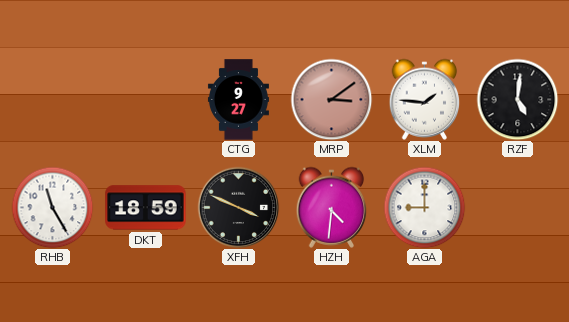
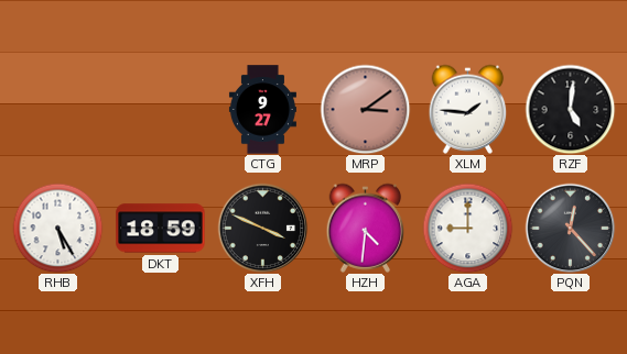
RHB: 11:25 -> 5:25
PQN: none -> 12:23
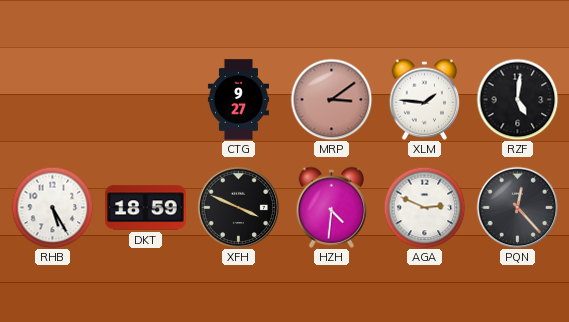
AGA: 9:00 -> 2:49
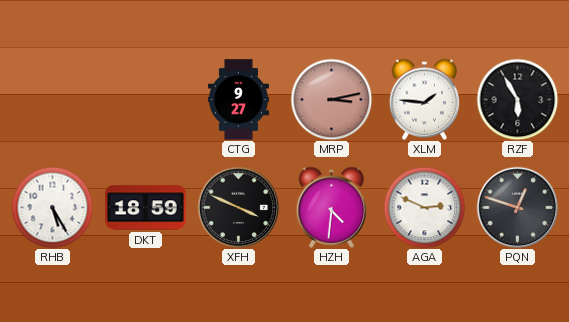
MRP: 3:09 -> 3:13
RZF: 5:01 -> 5:55
PQN: 12:23 -> 12:48
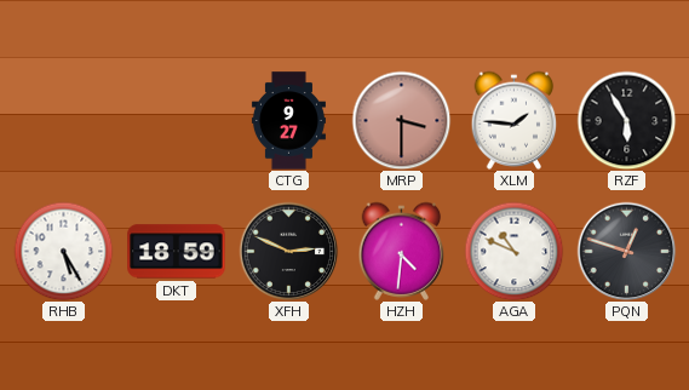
MRP: 3:13 -> 3:30
XFH: 3:49 -> 2:49
AGA: 2:49 -> 10:49
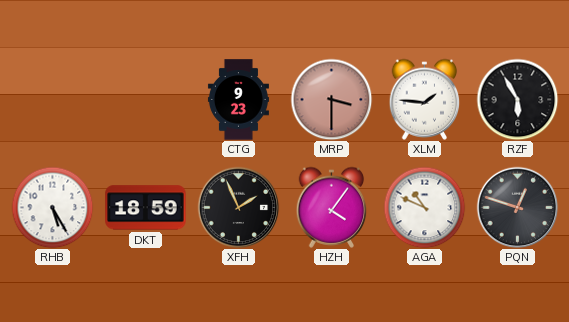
CTG: 9:27 -> 9:23
XFH: 2:49 -> 1:56
HZH: 4:31 -> 4:06
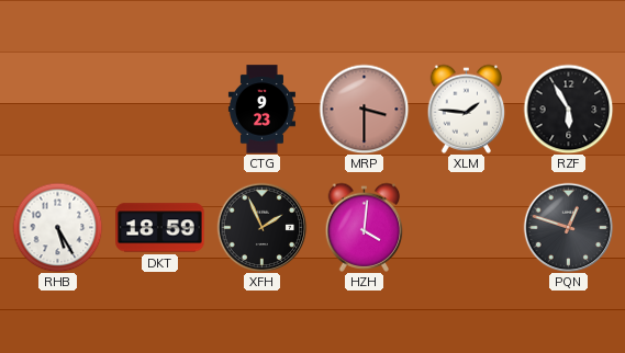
HZH: 4:06 -> 4:01
AGA: 10:49 -> none
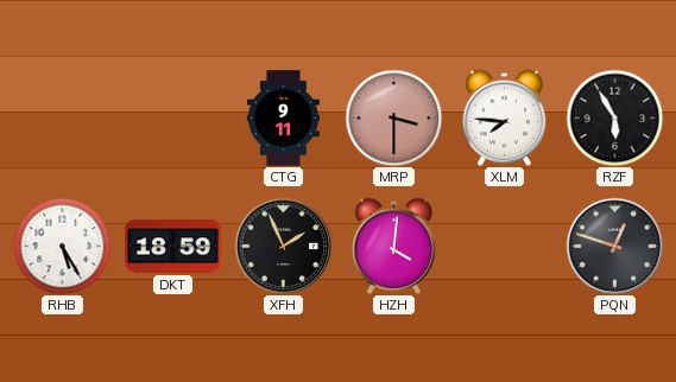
CTG: 9:23 -> 9:11
XLM: 1:46 -> 7:46
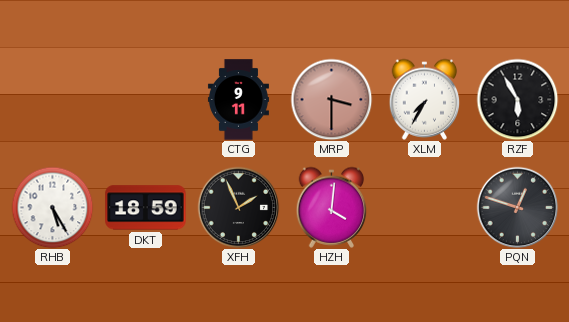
XLM: 7:46 -> 7:35
